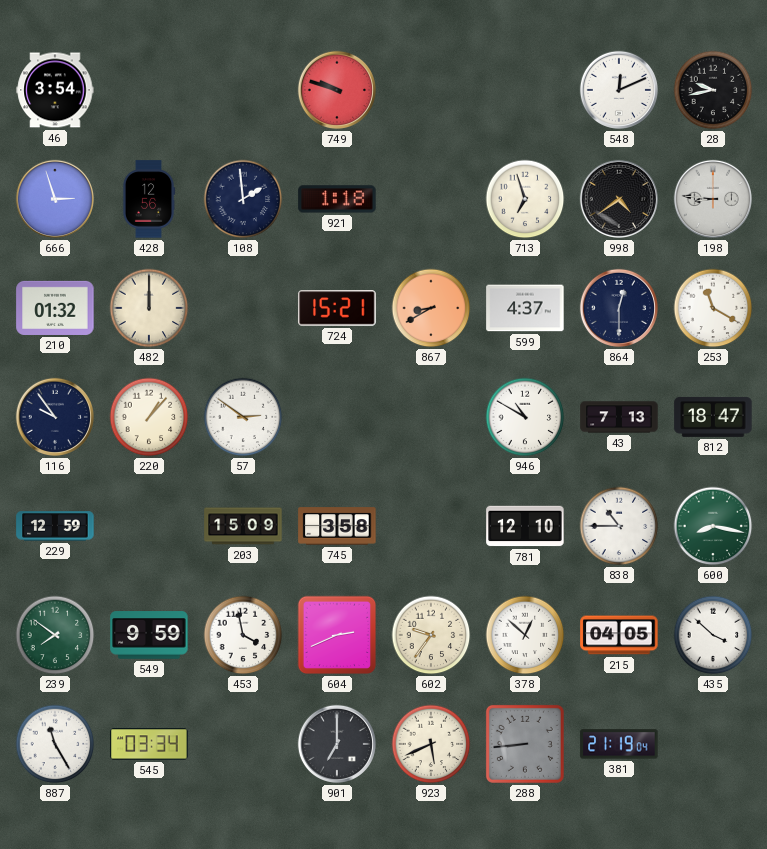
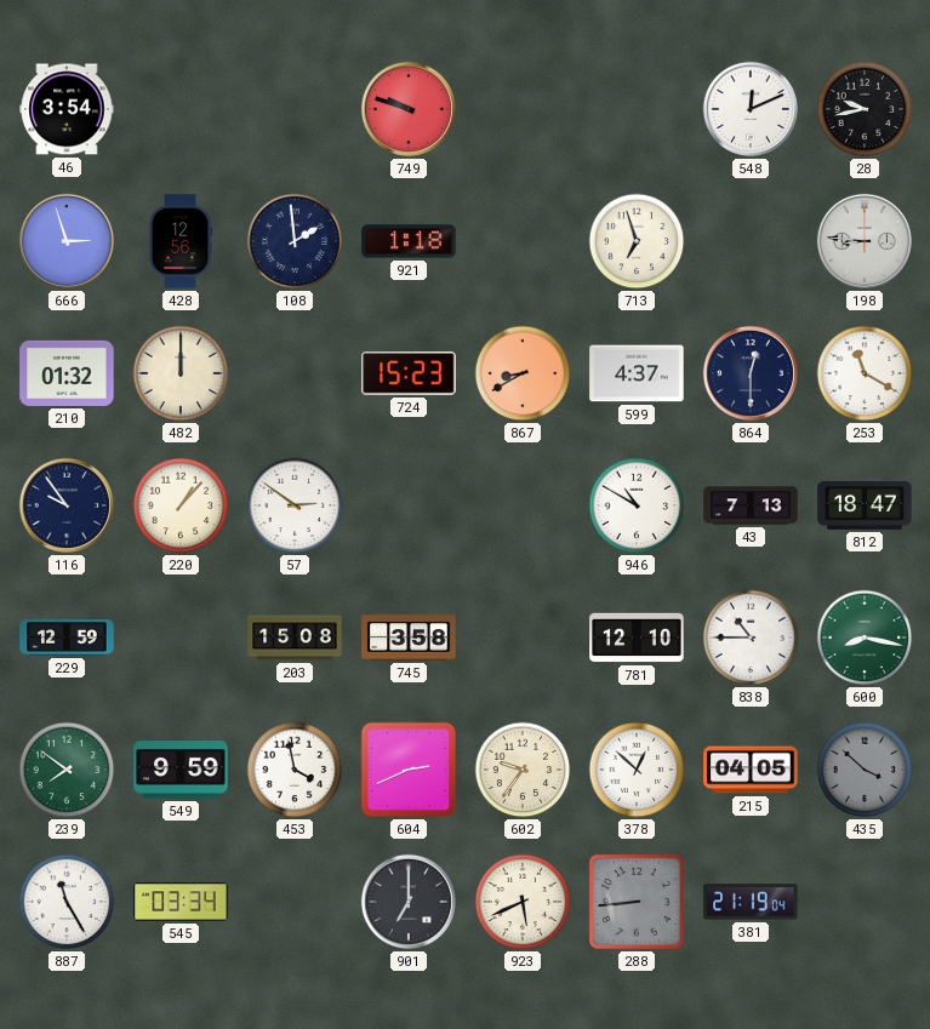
998: 4:39 -> none
724: 15:21 -> 15:23
203: 15:09 -> 15:08
435 dial: white -> grey
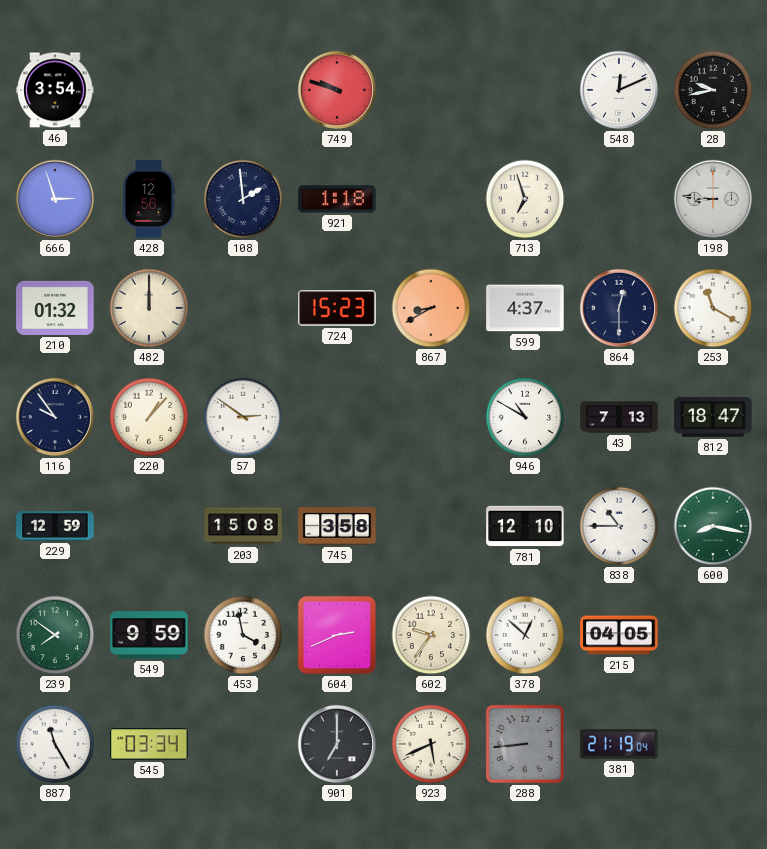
435: 3:52 -> none
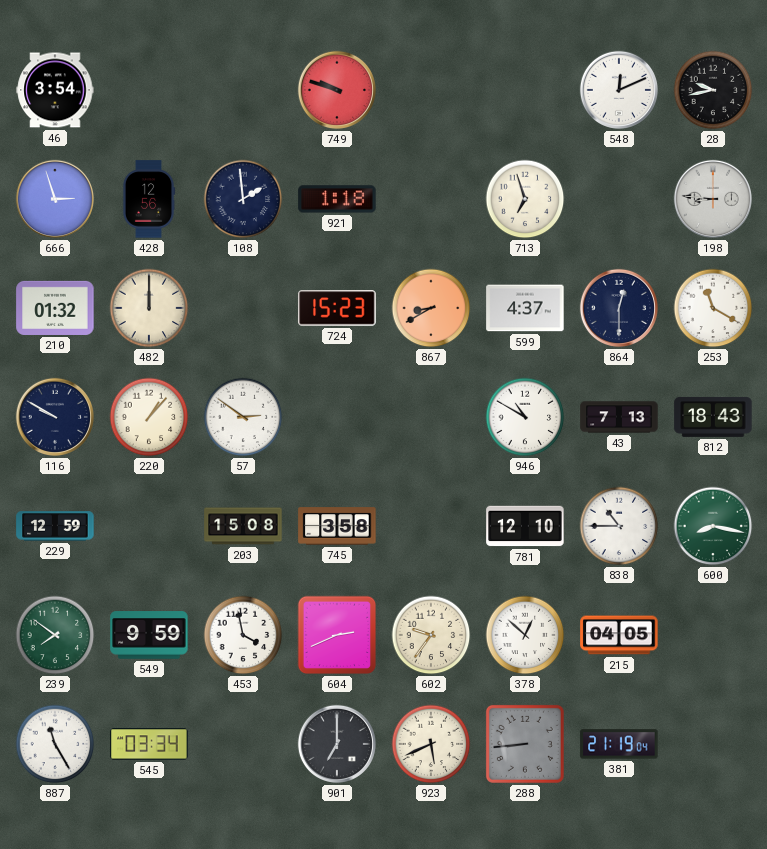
116: 9:54 -> 9:50
812: 18:47 -> 18:43
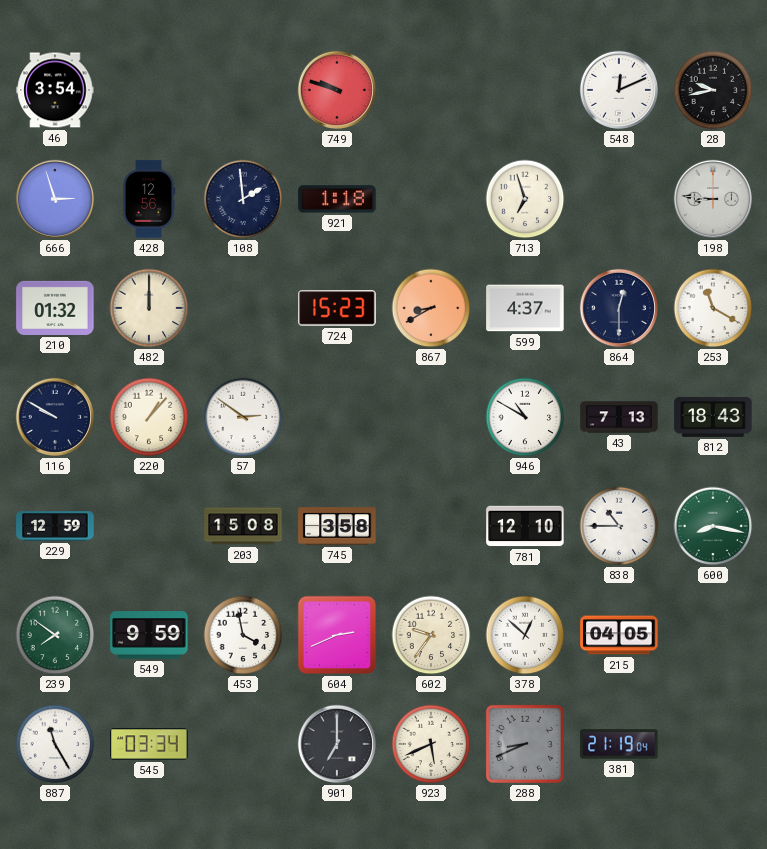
288: 8:44 -> 8:41
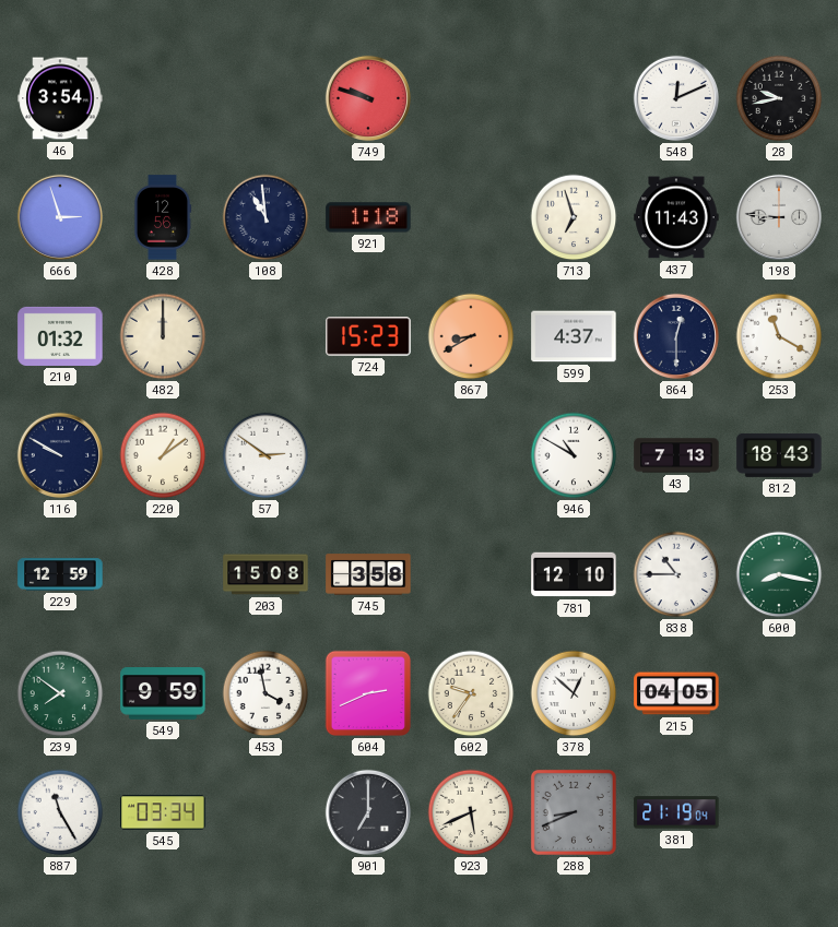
108: 1:59 -> 10:59
437: none -> 11:43
220: 1:07 -> 1:09
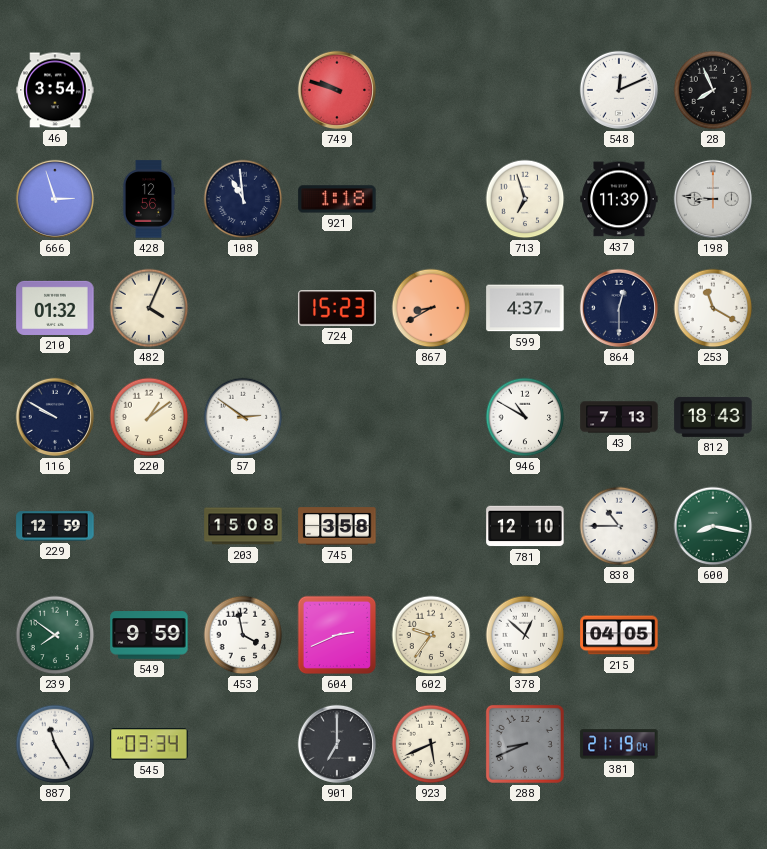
28: 9:43 -> 7:56
437: 11:43 -> 11:39
482: 12:00 -> 4:04
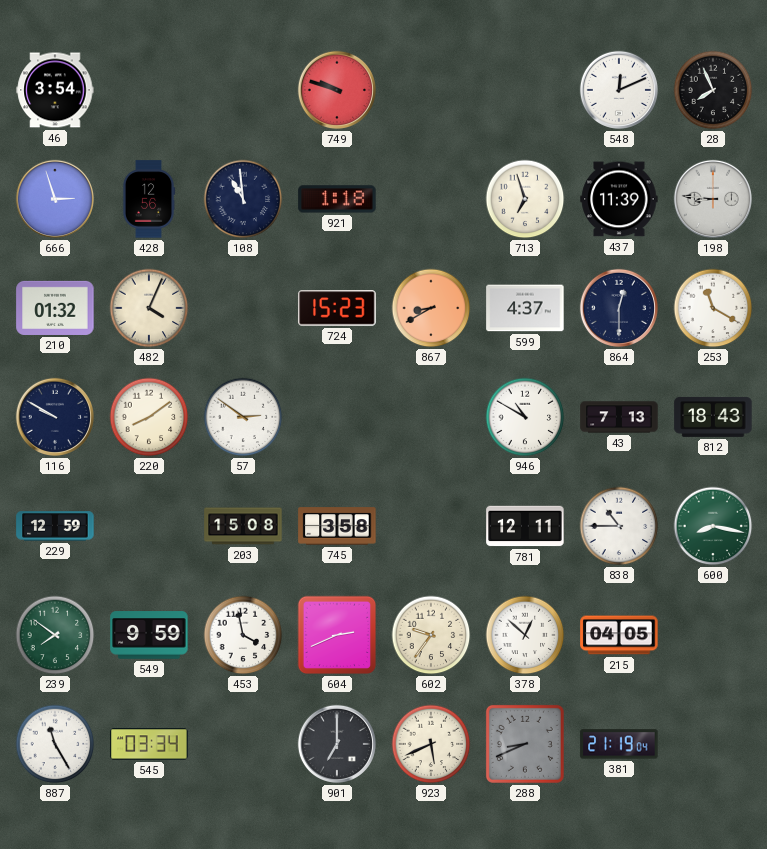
220: 1:09 -> 8:09
781: 12:10 -> 12:11
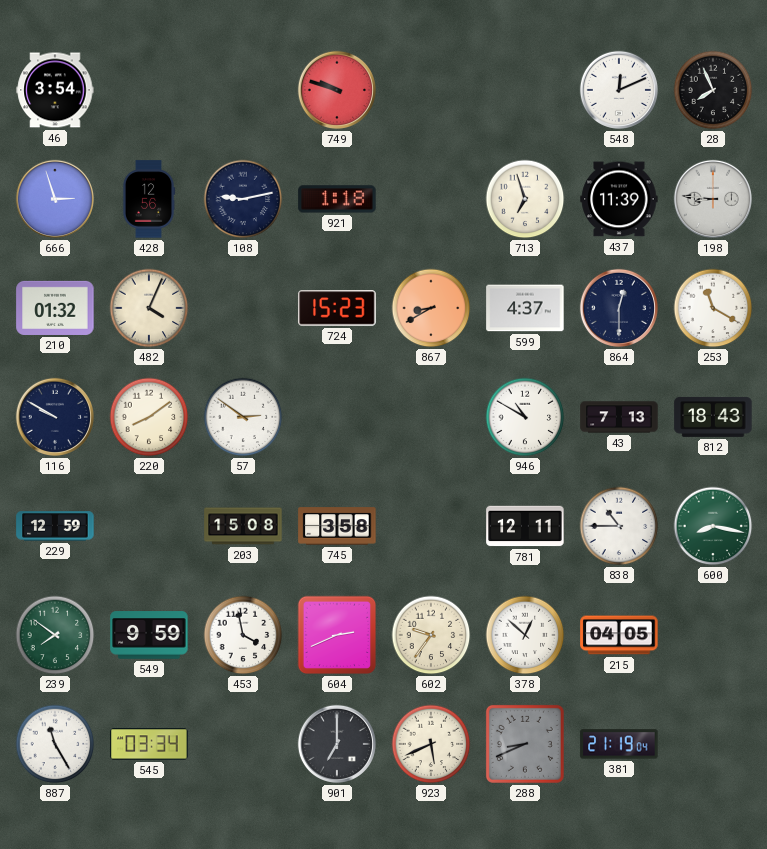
108: 10:59 -> 9:13
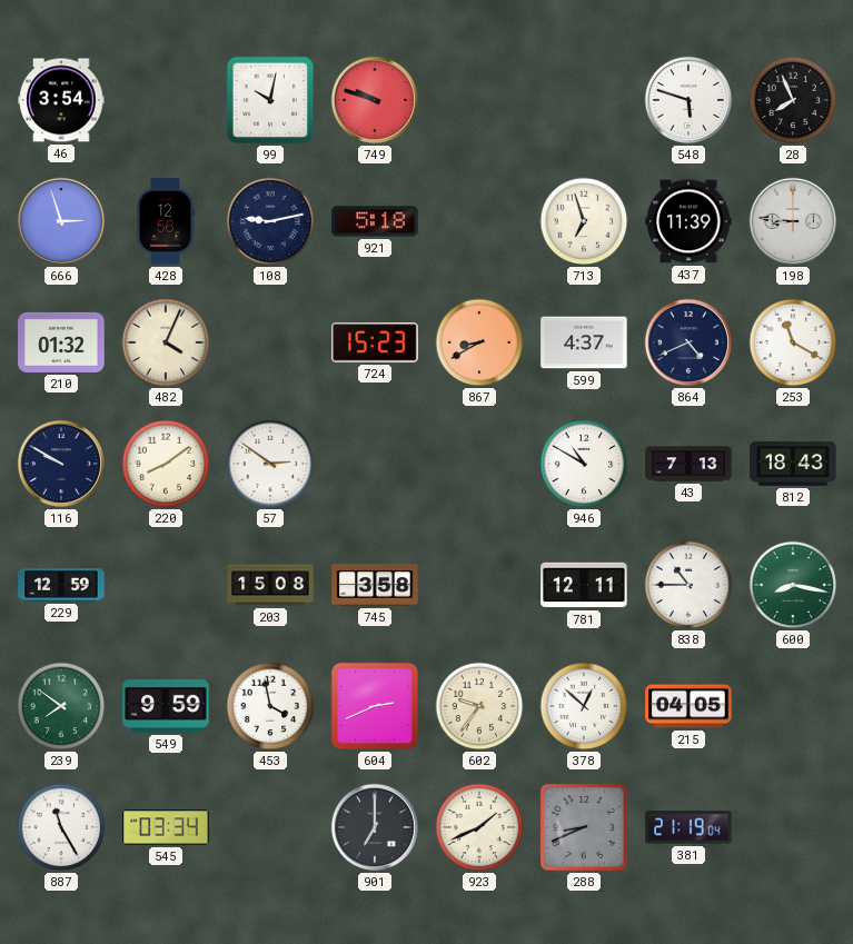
99: none -> 10:02
548: 12:11 -> 5:48
921: 1:18 -> 5:18
864: 12:30 -> 4:41
923: 5:41 -> 1:41
